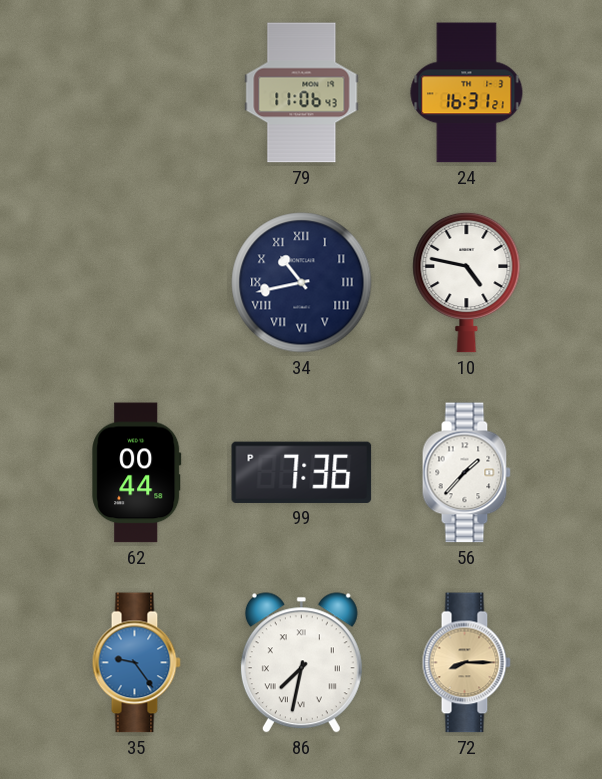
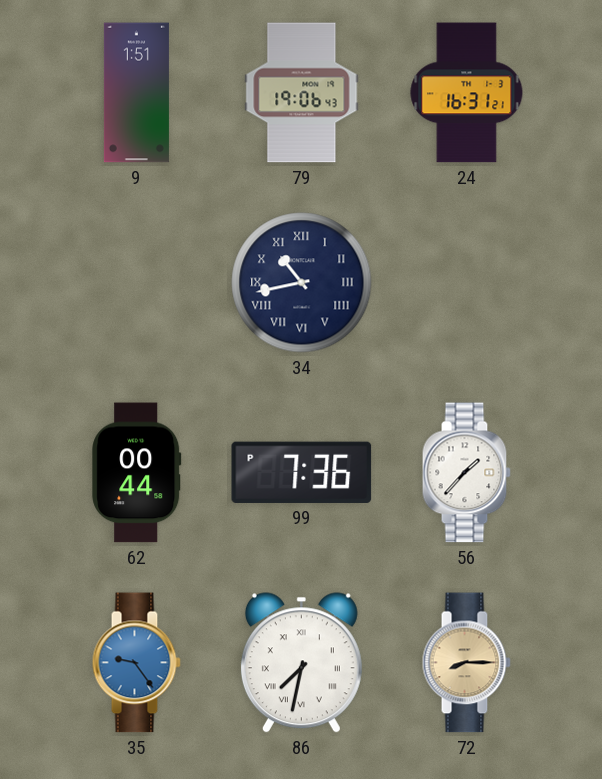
9: none -> 1:51
79: 11:06 -> 19:06
10: 4:47 -> none
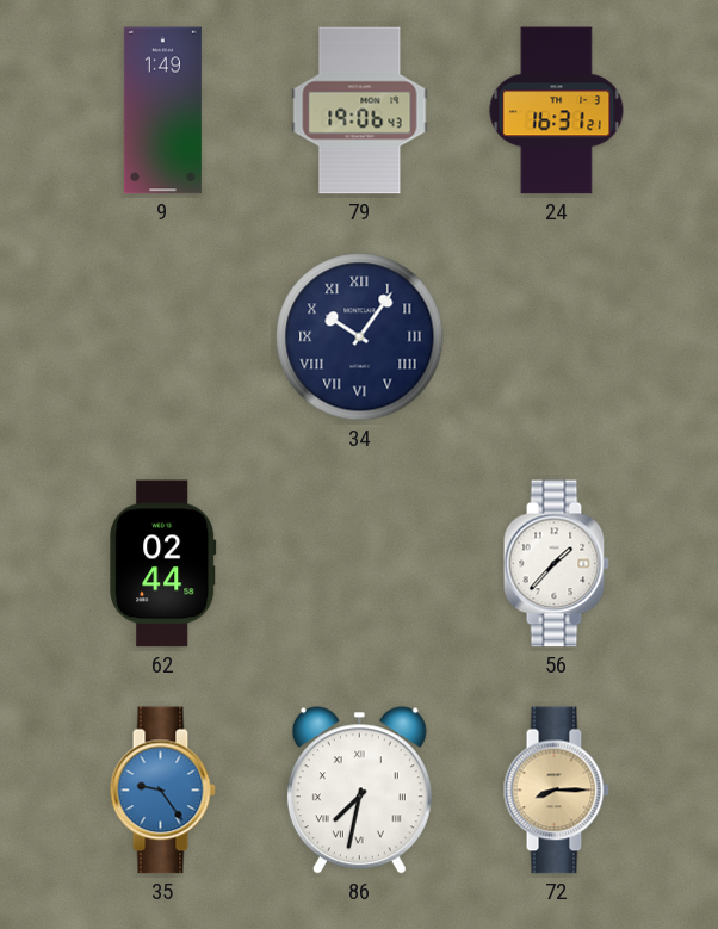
9: 1:51 -> 1:49
34: 10:43 -> 10:06
62: 00:44 -> 02:44
99: 7:36 -> none
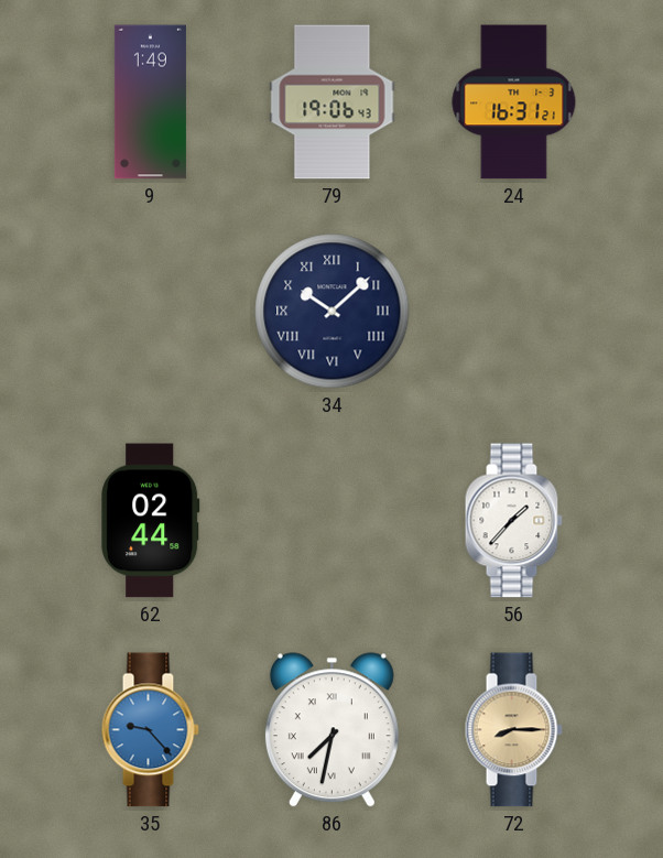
34: 10:06 -> 10:08
35: 9:24 -> 9:23
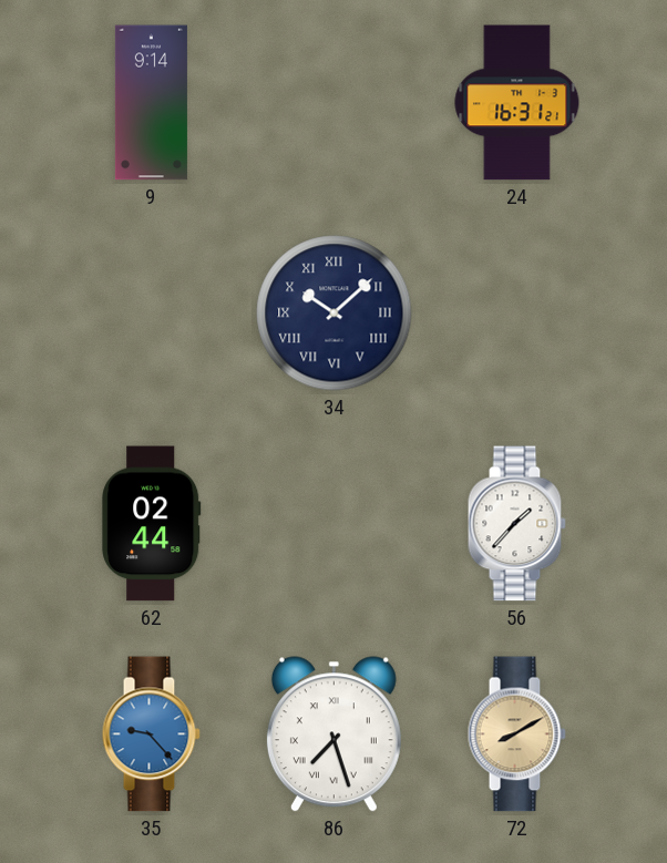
9: 1:49 -> 9:14
79: 19:06 -> none
86: 7:32 -> 7:27
72: 8:15 -> 8:10
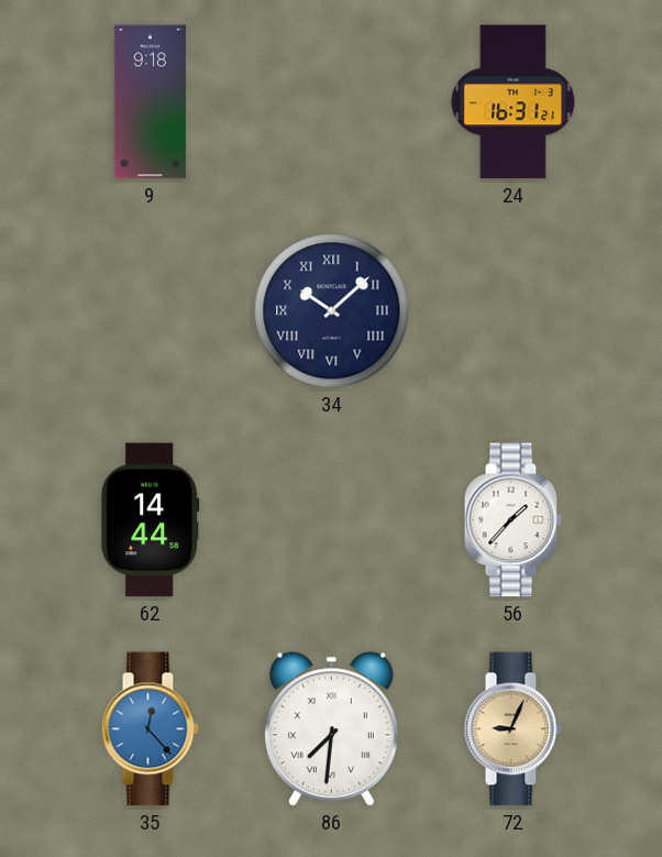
9: 9:14 -> 9:18
62: 02:44 -> 14:44
35: 9:23 -> 12:23
86: 7:27 -> 7:31
72: 8:10 -> 9:04
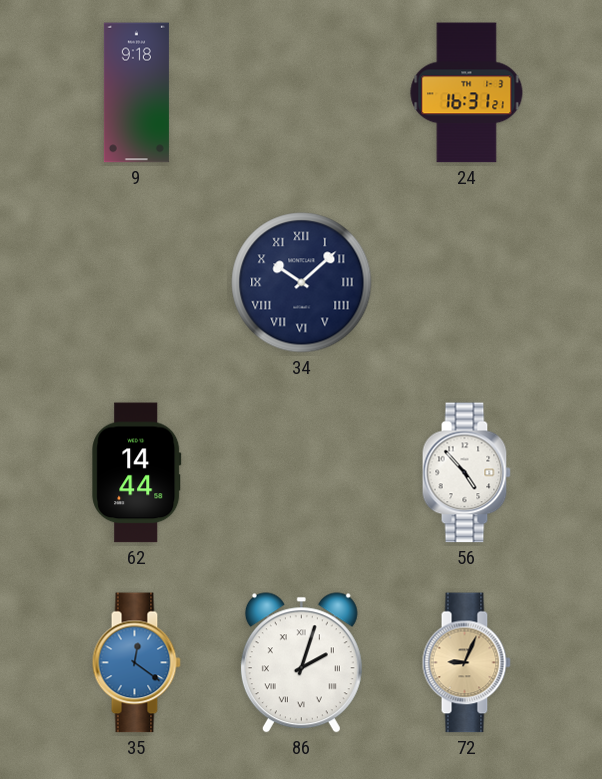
56: 1:37 -> 4:53
35: 12:23 -> 12:21
86: 7:31 -> 2:03
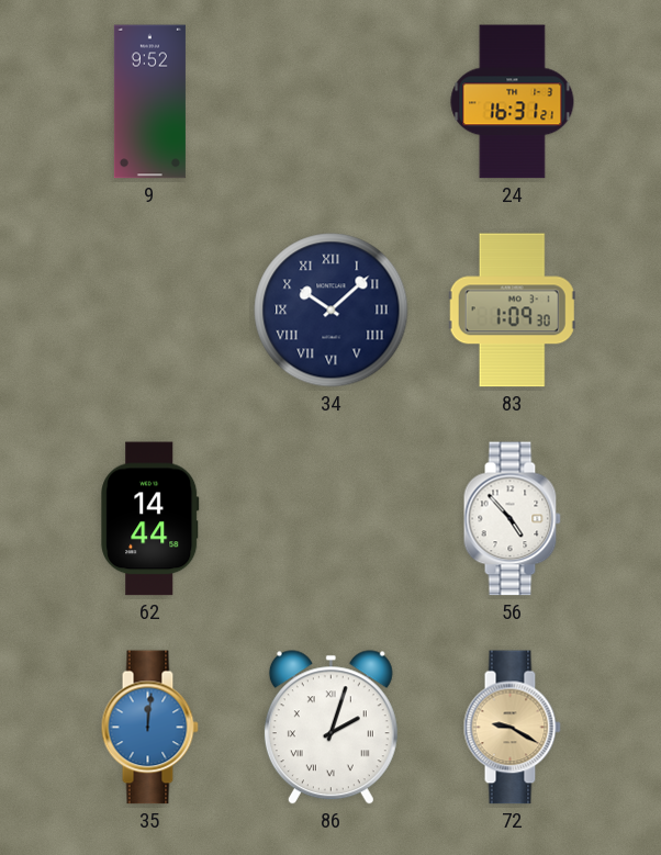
9: 9:18 -> 9:52
83: none -> 1:09
35: 12:21 -> 12:01
72: 9:04 -> 9:20
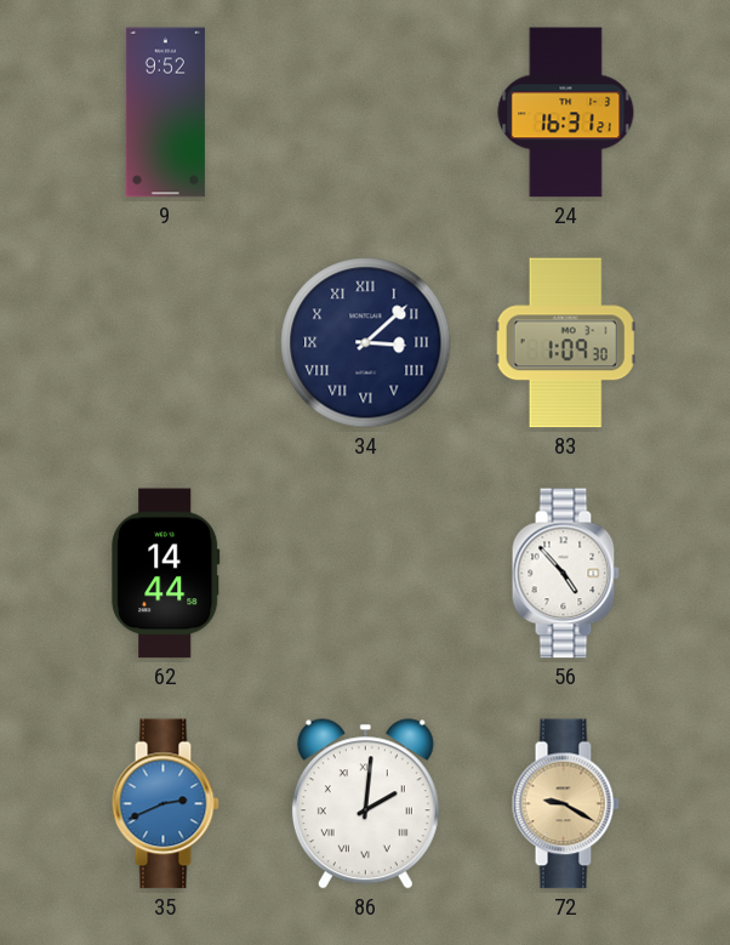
34: 10:08 -> 3:08
35: 12:01 -> 2:41
86: 2:03 -> 2:01
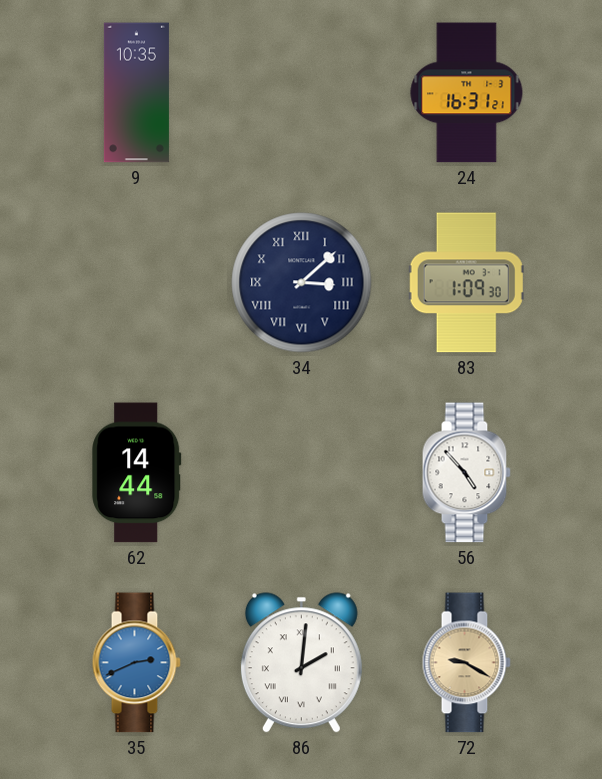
9: 9:52 -> 10:35
